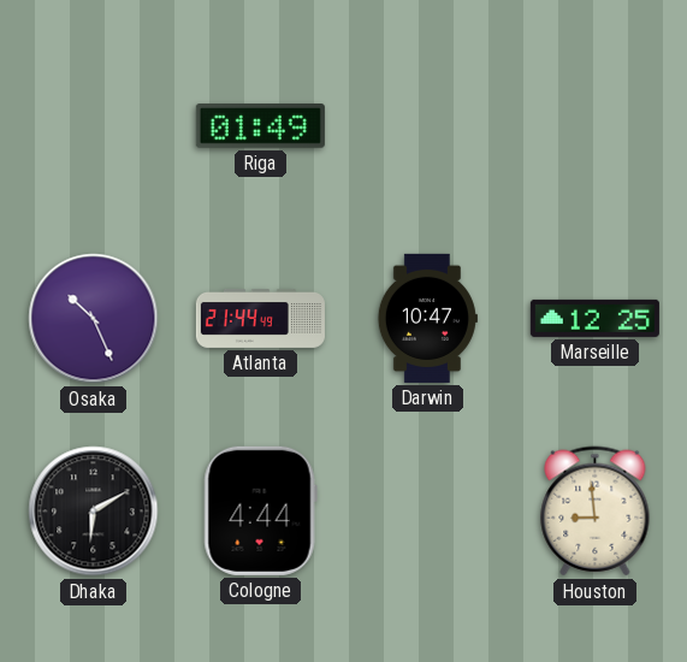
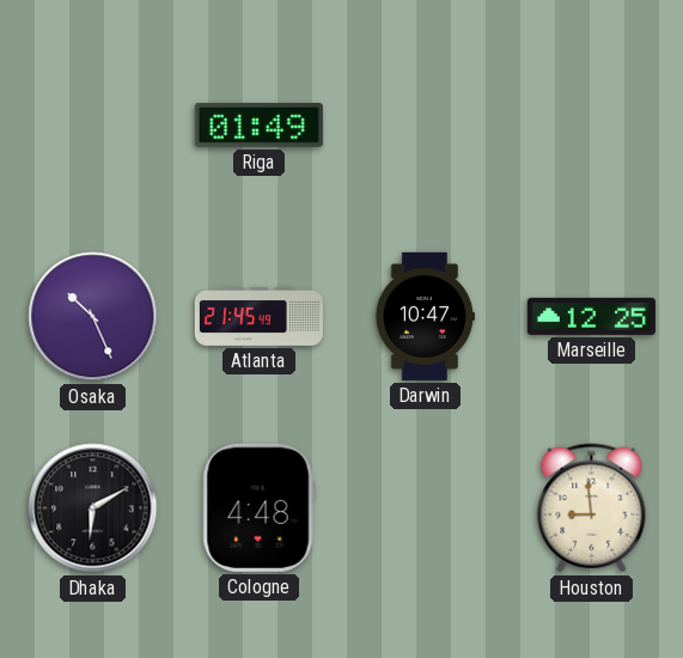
Atlanta: 21:44 -> 21:45
Cologne: 4:44 -> 4:48
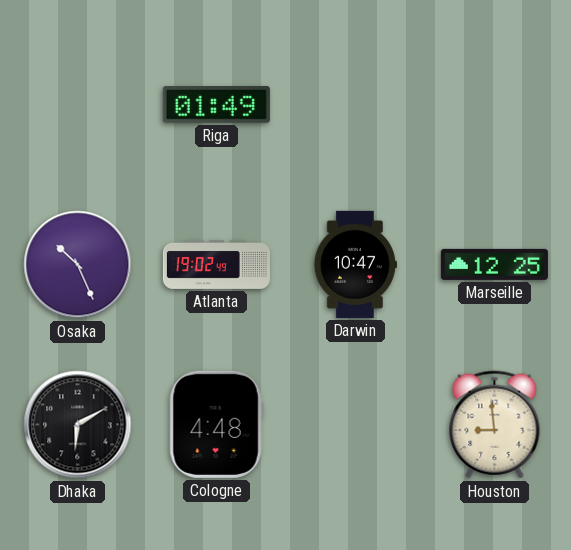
Atlanta: 21:45 -> 19:02
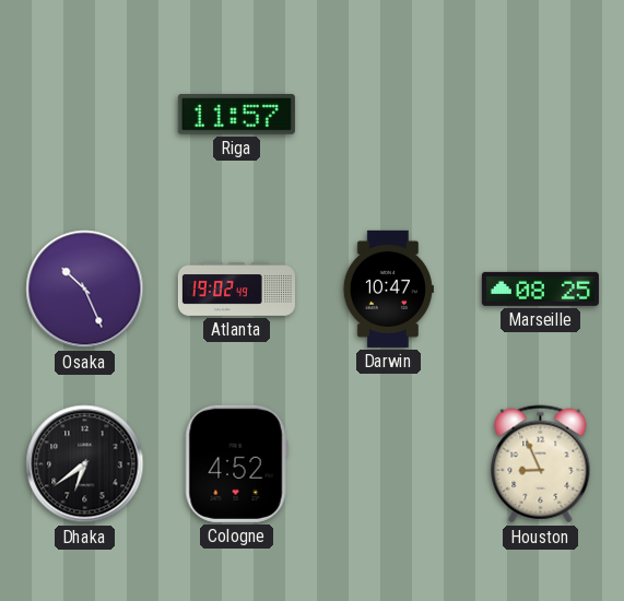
Riga: 01:49 -> 11:57
Marseille: 12:25 -> 08:25
Dhaka: 6:10 -> 6:39
Cologne: 4:48 -> 4:52
Houston: 8:59 -> 8:56
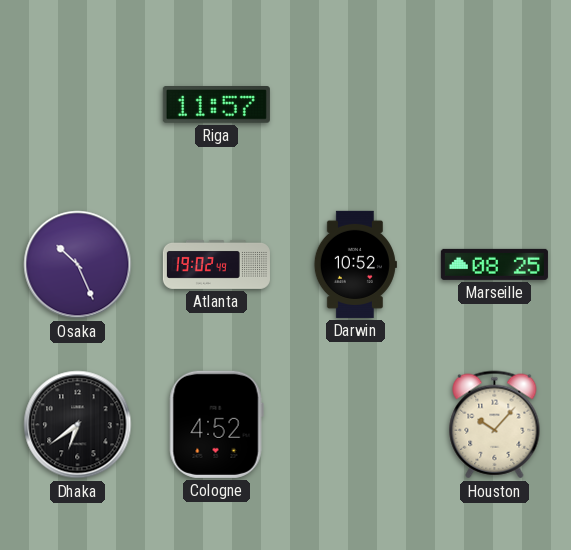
Darwin: 10:47 -> 10:52
Houston: 8:56 -> 10:07
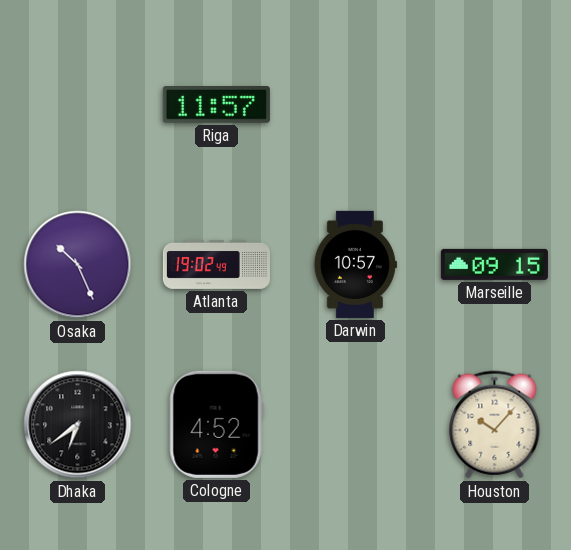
Darwin: 10:52 -> 10:57
Marseille: 08:25 -> 09:15
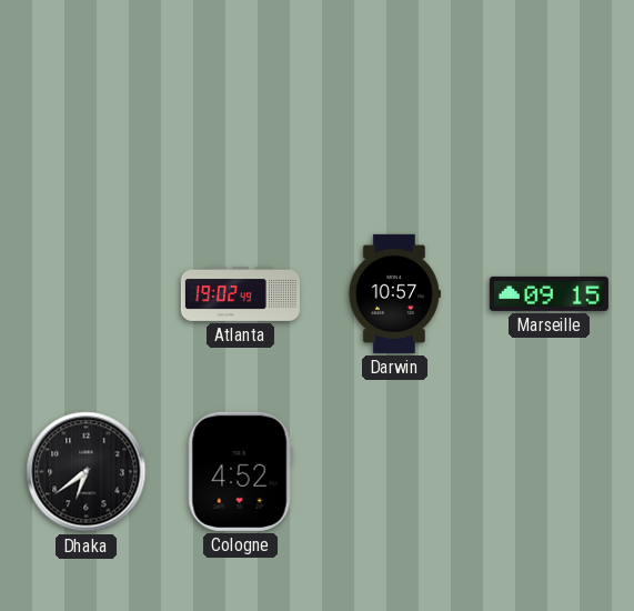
Riga: 11:57 -> none
Osaka: 10:26 -> none
Houston: 10:07 -> none
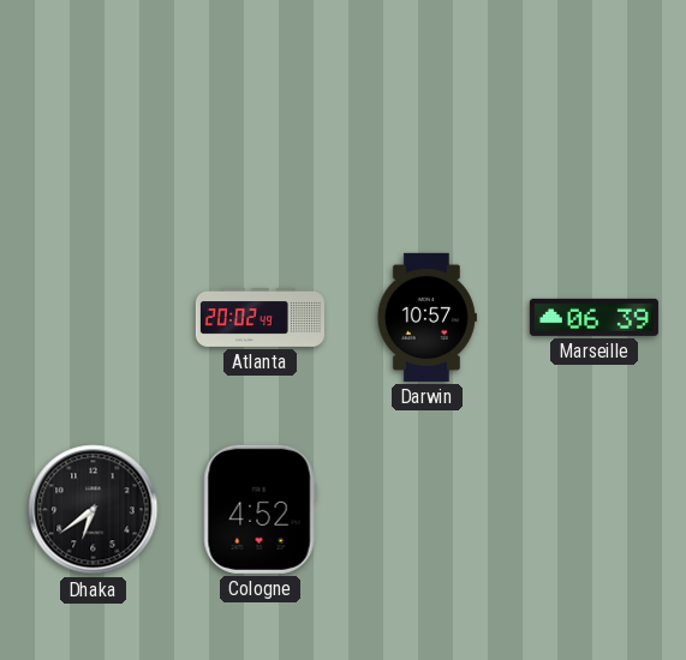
Atlanta: 19:02 -> 20:02
Marseille: 09:15 -> 06:39
